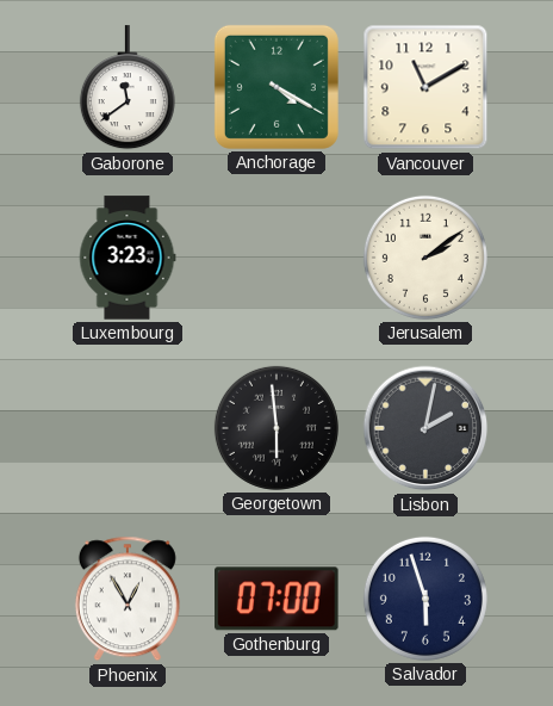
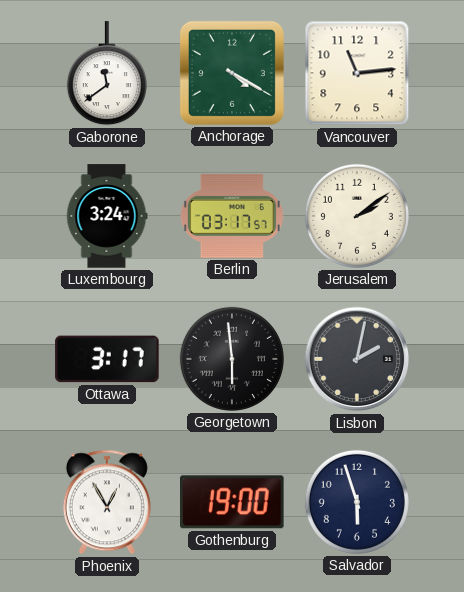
Vancouver: 11:10 -> 11:14
Luxembourg: 3:23 -> 3:24
Berlin: none -> 03:17
Ottawa: none -> 3:17
Gothenburg: 07:00 -> 19:00
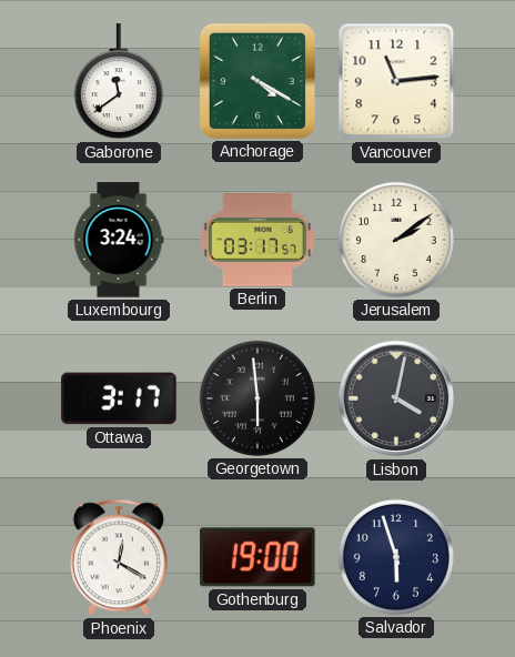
Lisbon: 2:02 -> 4:02
Phoenix: 12:55 -> 12:20
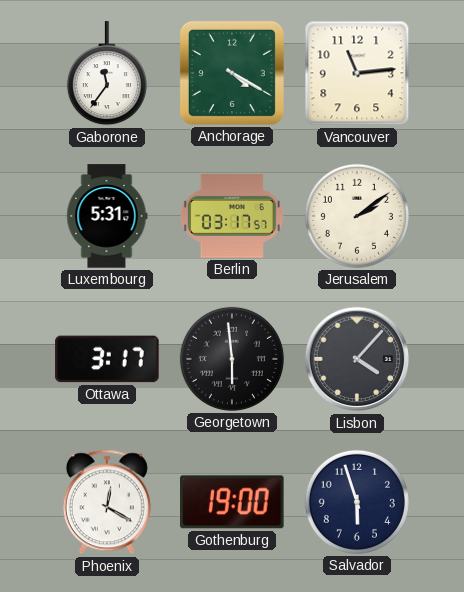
Gaborone: 11:39 -> 11:36
Luxembourg: 3:24 -> 5:31
Lisbon: 4:02 -> 4:07
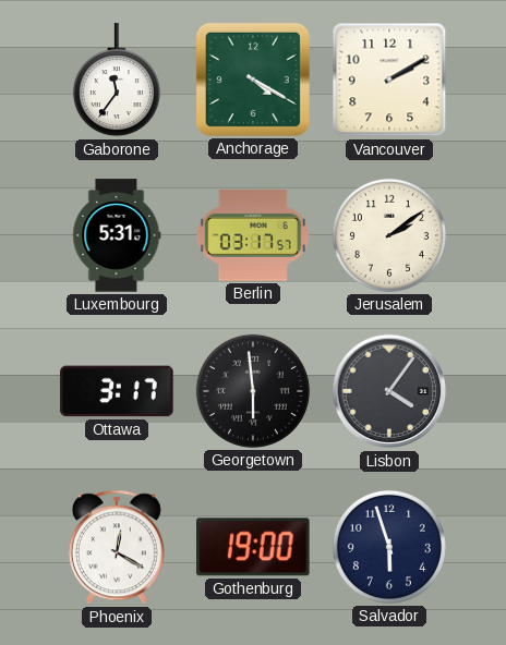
Vancouver: 11:14 -> 2:10
Lisbon: 4:07 -> 4:06
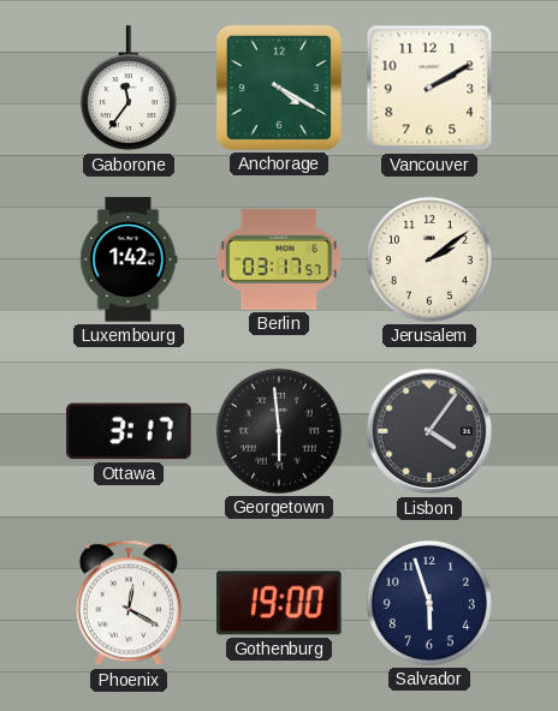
Luxembourg: 5:31 -> 1:42
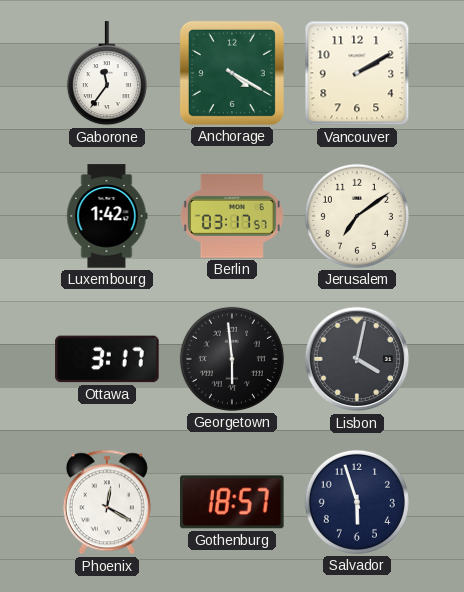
Jerusalem: 2:09 -> 7:09
Lisbon: 4:06 -> 4:02
Gothenburg: 19:00 -> 18:57
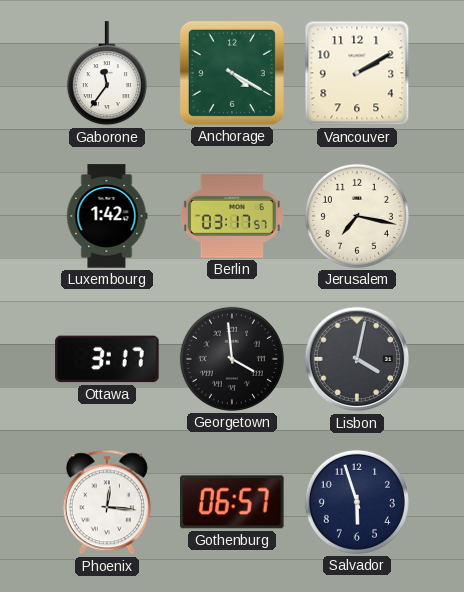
Jerusalem: 7:09 -> 7:17
Georgetown: 5:59 -> 3:59
Phoenix: 12:20 -> 12:16
Gothenburg: 18:57 -> 06:57
